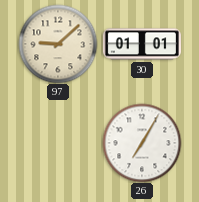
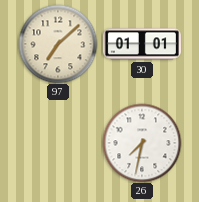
97: 9:08 -> 7:08
26: 7:05 -> 7:32
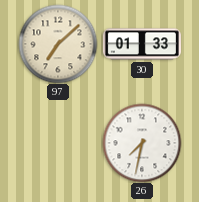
30: 01:01 -> 01:33
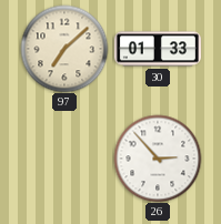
26: 7:32 -> 2:53
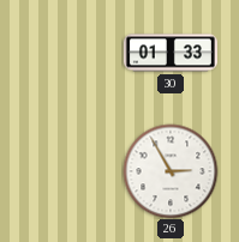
97: 7:08 -> none
26: 2:53 -> 2:55
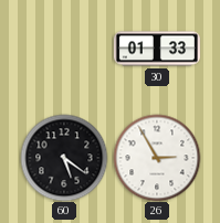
60: none -> 5:21
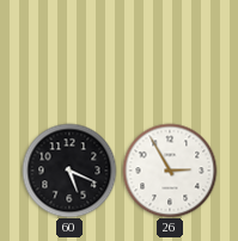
30: 01:33 -> none
60: 5:21 -> 5:19
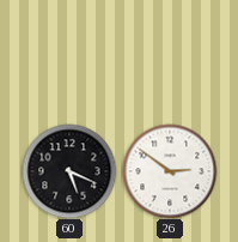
26: 2:55 -> 2:51
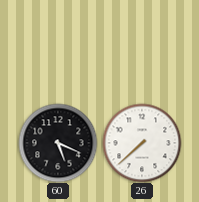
26: 2:51 -> 7:38
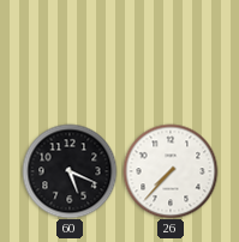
26: 7:38 -> 7:37
